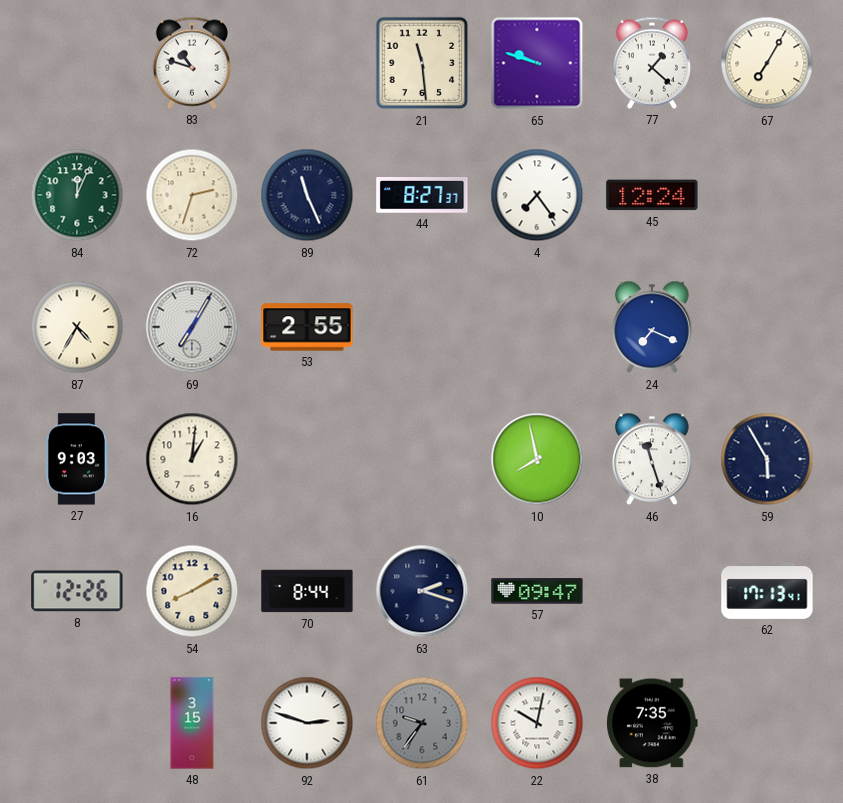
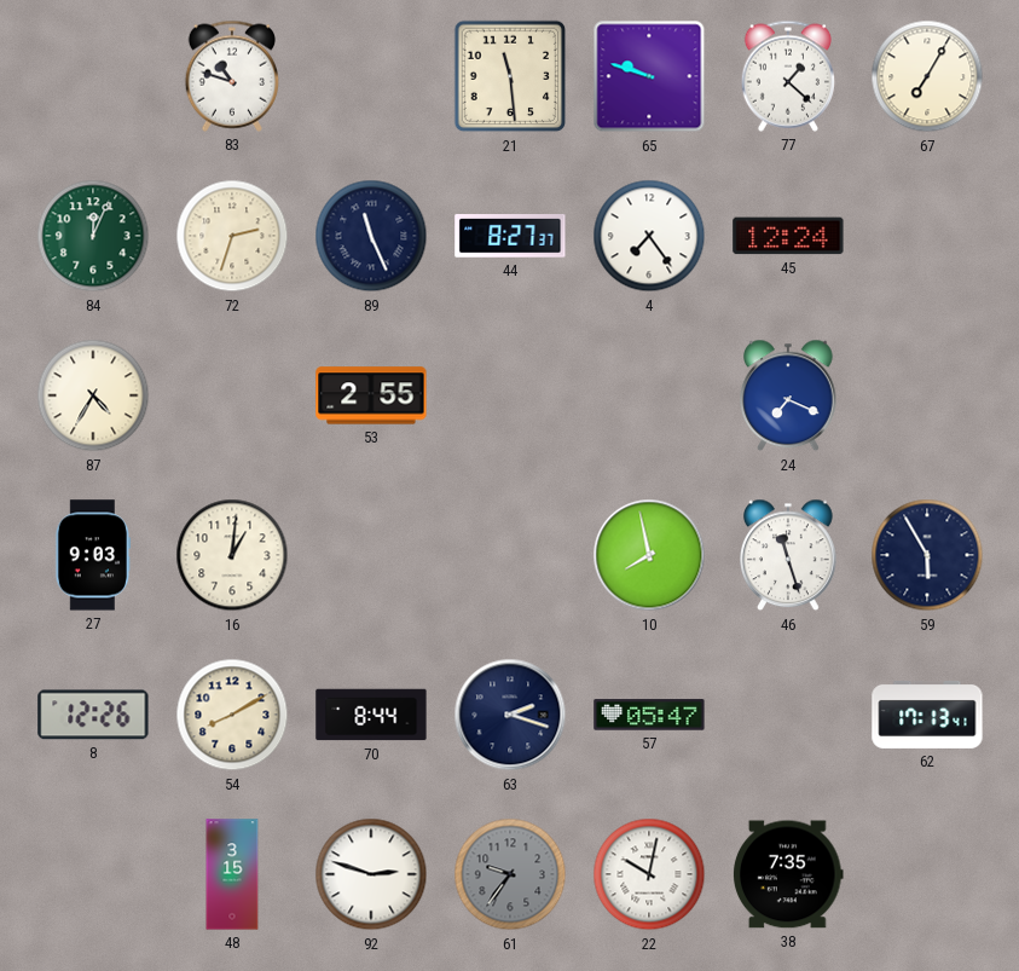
69: 7:05 -> none
57: 09:47 -> 05:47
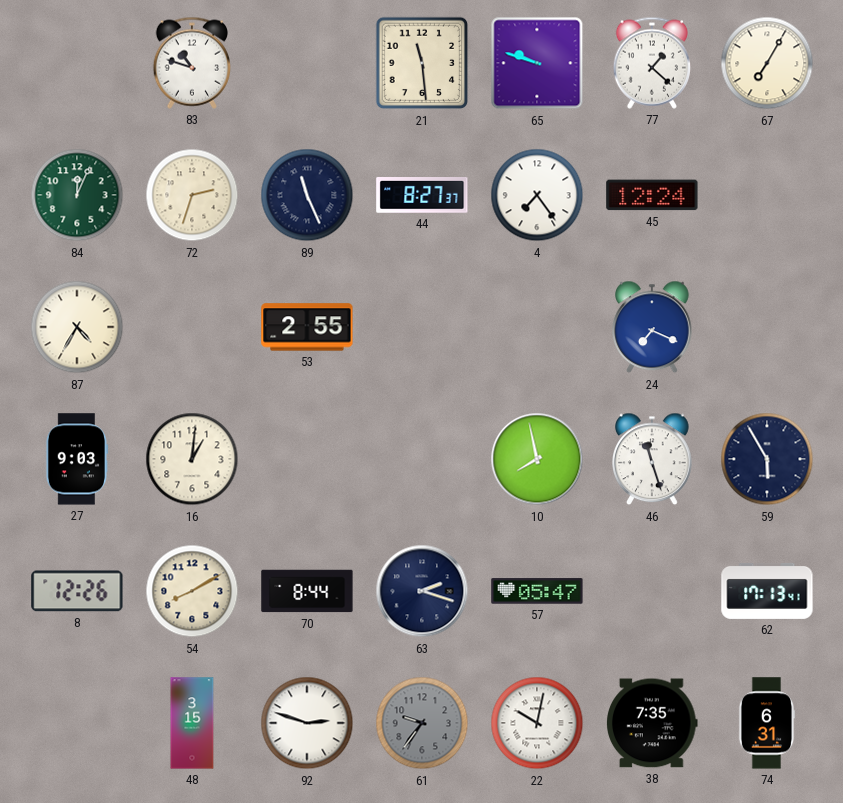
74: none -> 6:31
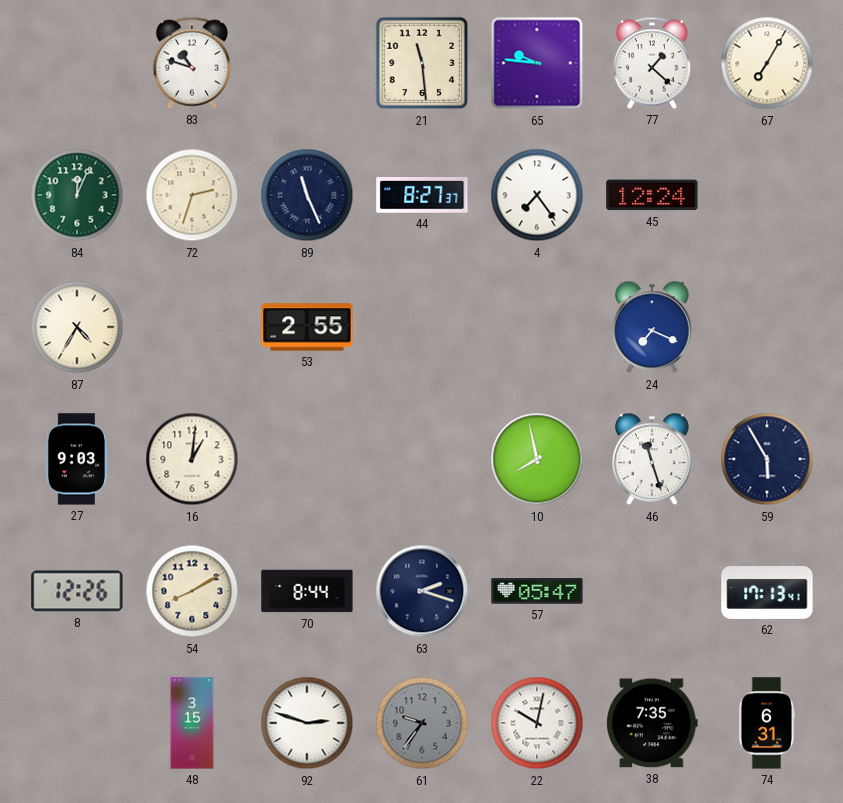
65: 9:48 -> 9:46
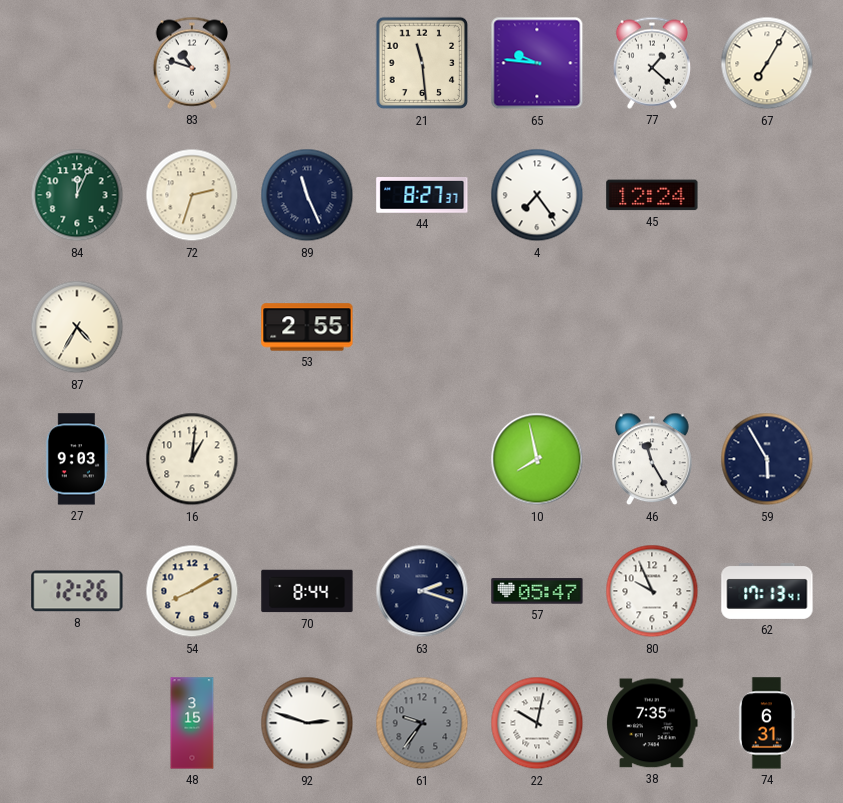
24: 7:19 -> none
46: 11:27 -> 11:25
80: none -> 9:56
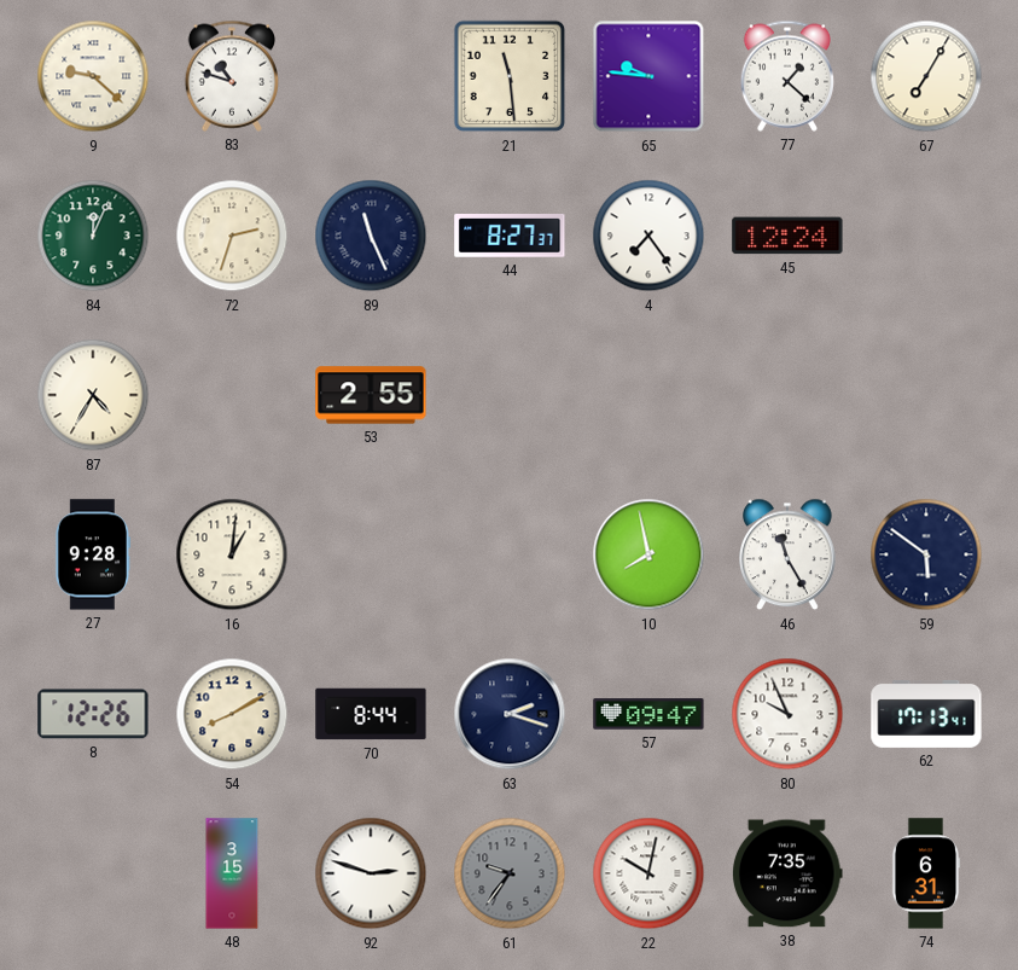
9: none -> 9:22
27: 9:03 -> 9:28
59: 5:55 -> 5:51
57: 05:47 -> 09:47
